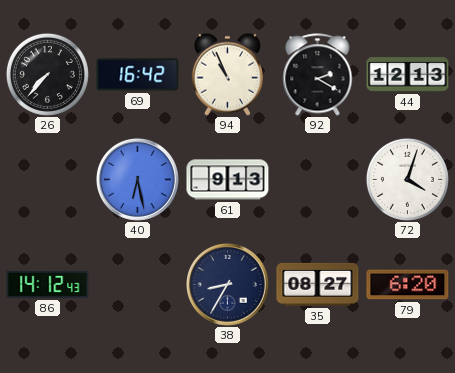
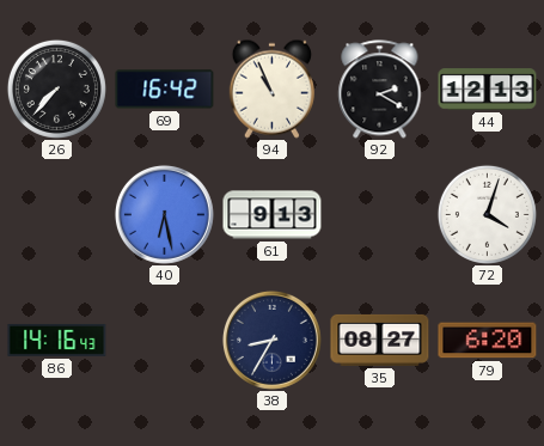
86: 14:12 -> 14:16
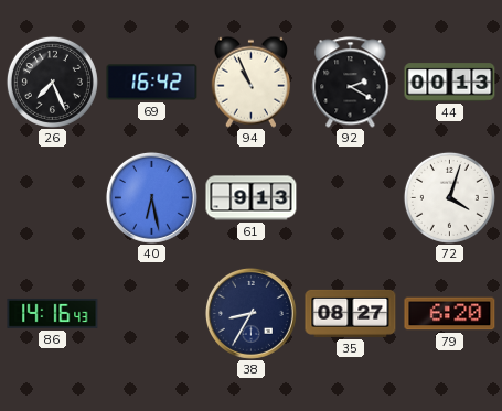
26: 7:37 -> 7:26
44: 12:13 -> 00:13
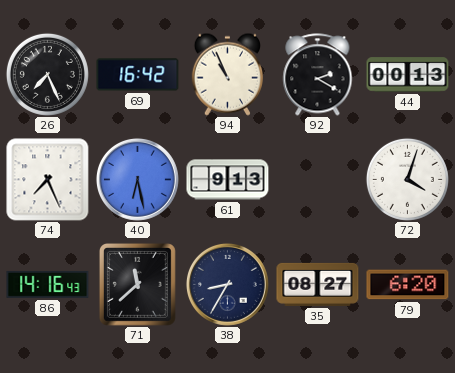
74: none -> 7:26
71: none -> 11:38
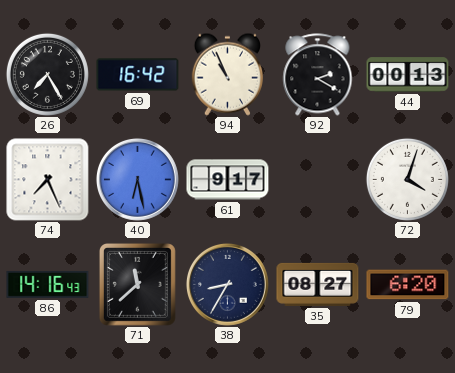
26: 7:26 -> 7:25
61: 9:13 -> 9:17
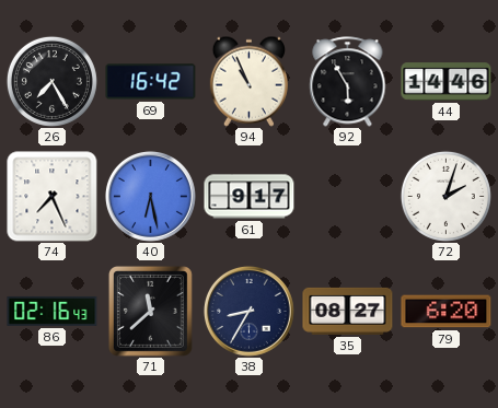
92: 2:20 -> 5:55
44: 00:13 -> 14:46
72: 4:03 -> 2:03
86: 14:16 -> 02:16
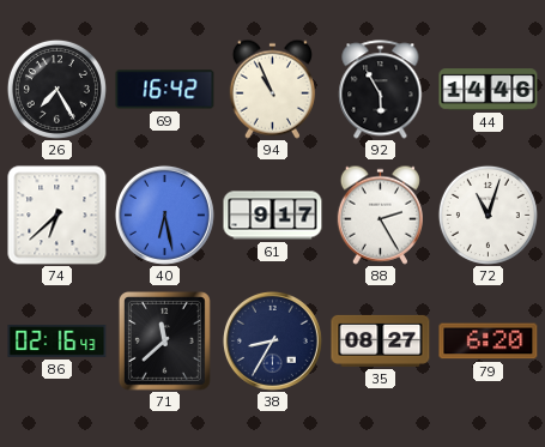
74: 7:26 -> 6:38
88: none -> 2:25
72: 2:03 -> 11:03
